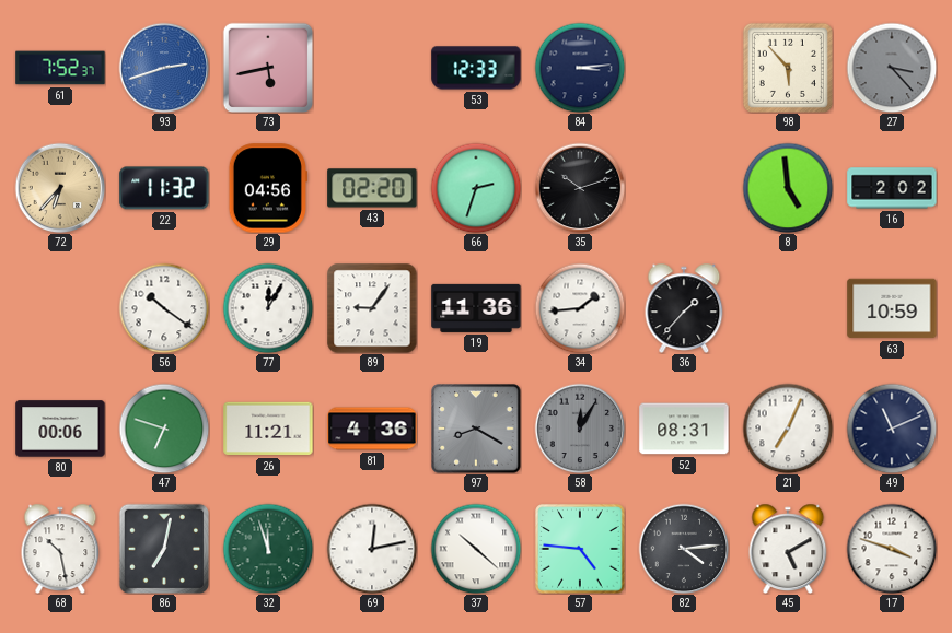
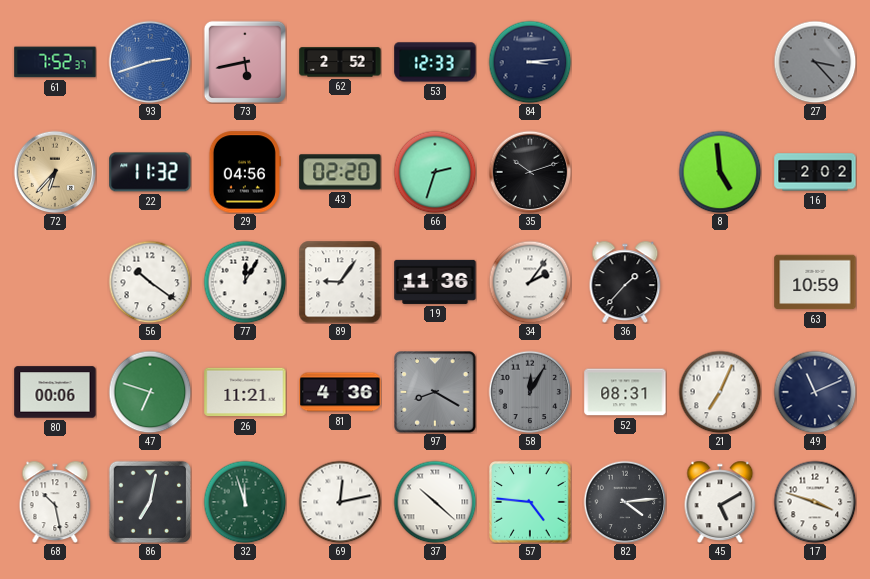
62: none -> 2:52
98: 5:53 -> none
34: 1:44 -> 2:06
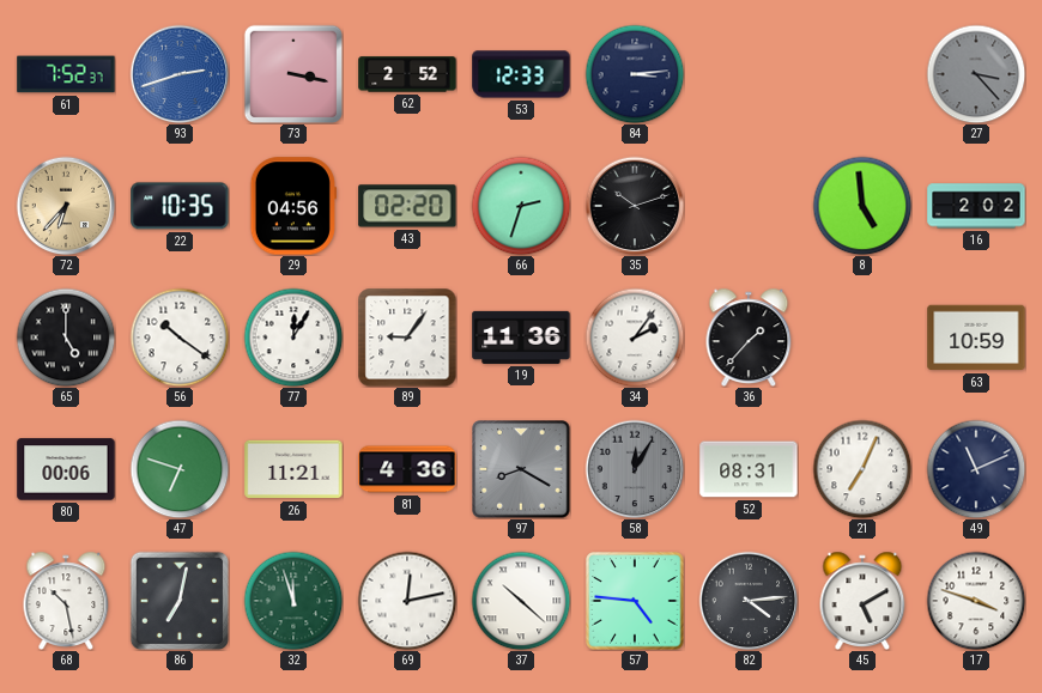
73: 5:43 -> 3:17
22: 11:32 -> 10:35
65: none -> 5:00
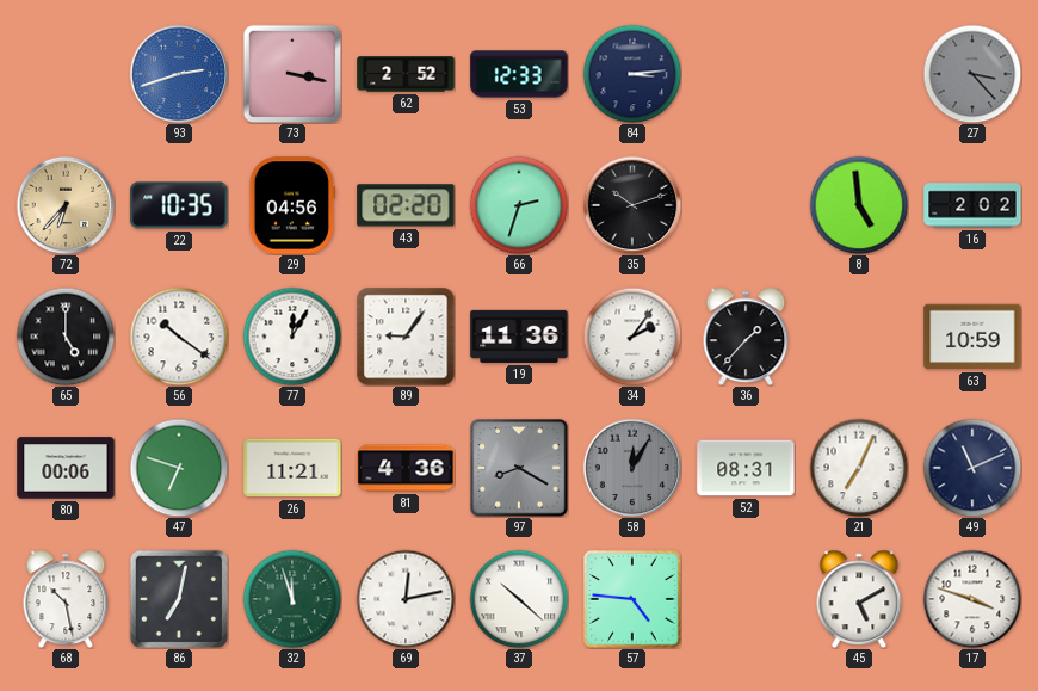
61: 7:52 -> none
82: 4:14 -> none
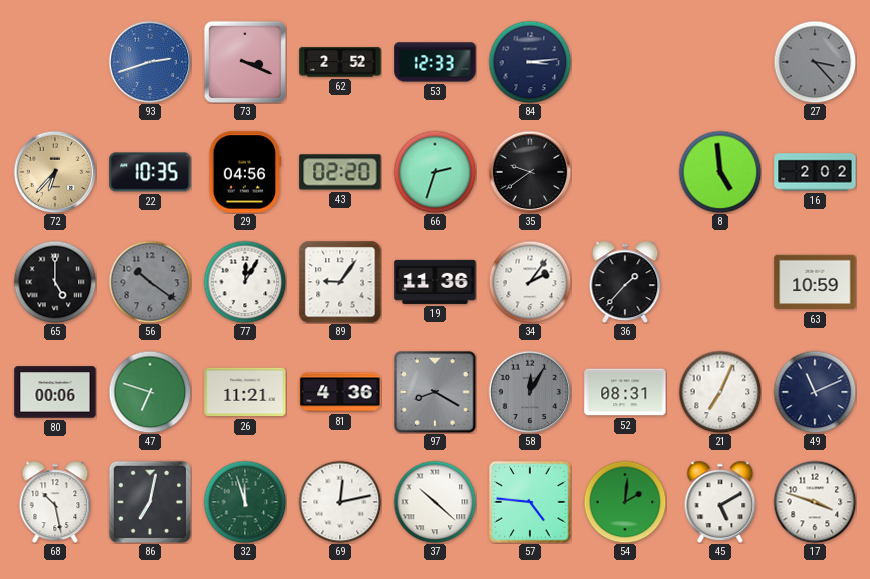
73: 3:17 -> 3:19
35: 10:12 -> 9:39
56 dial: white -> grey
54: none -> 2:01
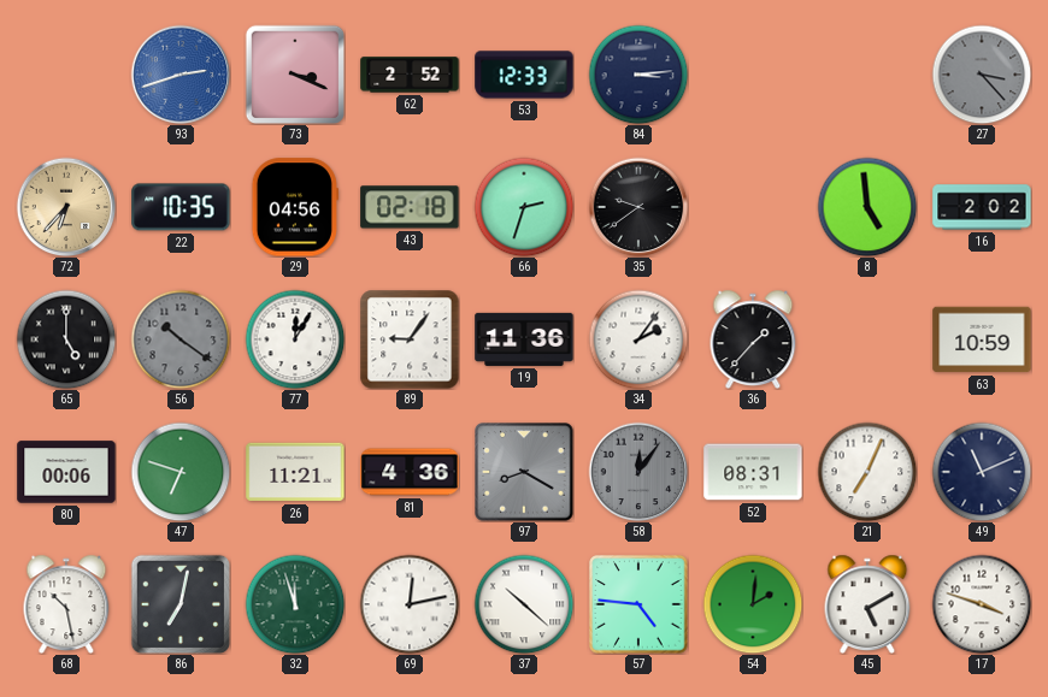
43: 02:20 -> 02:18
58: 12:05 -> 12:06
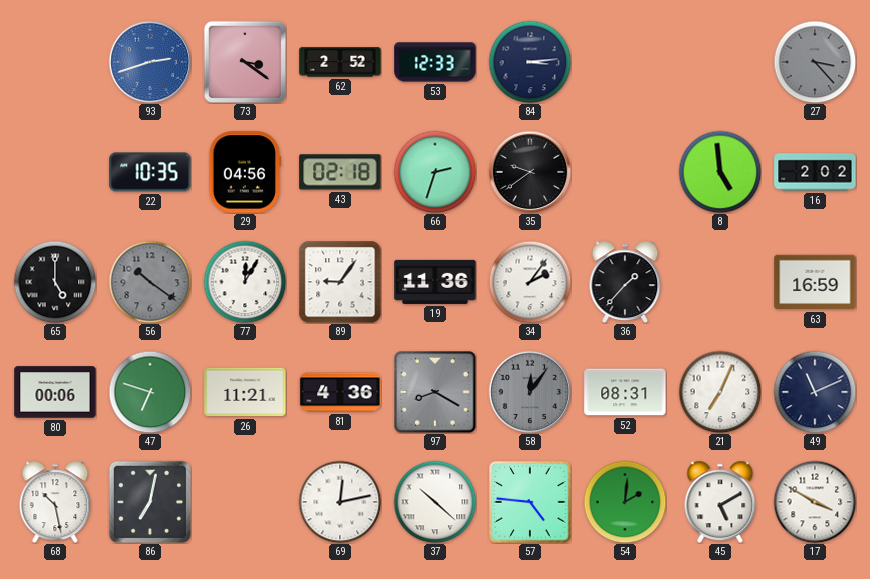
73: 3:19 -> 3:21
72: 6:37 -> none
63: 10:59 -> 16:59
32: 11:57 -> none
17: 3:48 -> 3:50
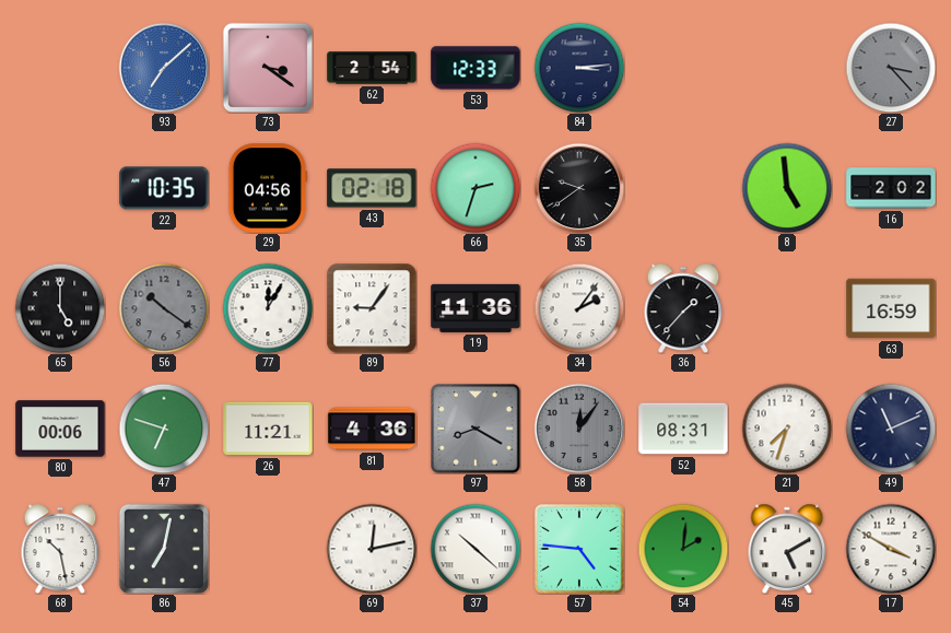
93: 2:42 -> 7:08
62: 2:52 -> 2:54
21: 7:04 -> 7:33
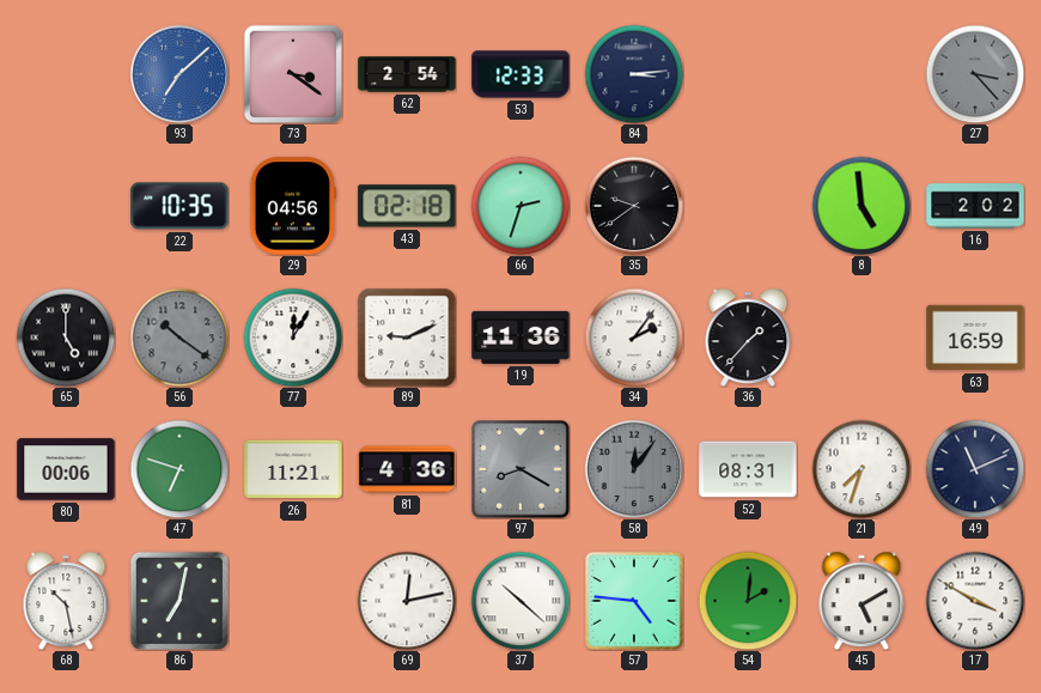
89: 9:06 -> 9:11
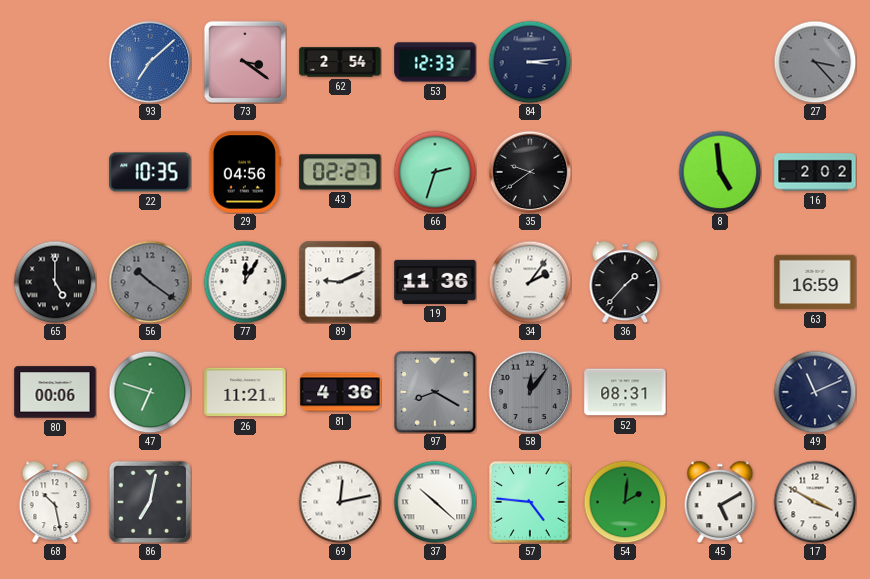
43: 02:18 -> 02:27
21: 7:33 -> none
